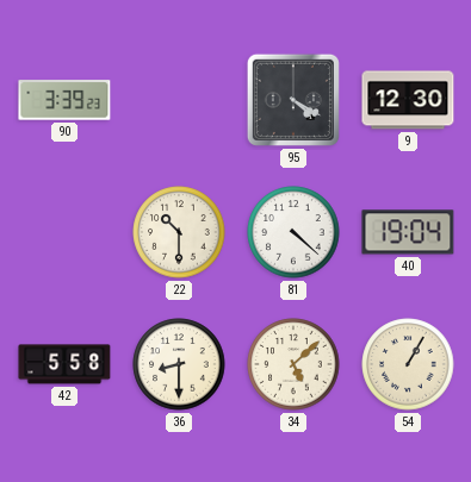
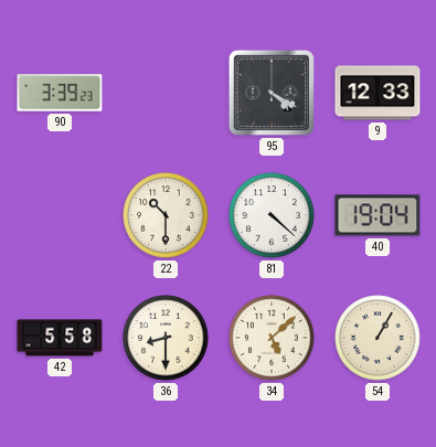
9: 12:30 -> 12:33
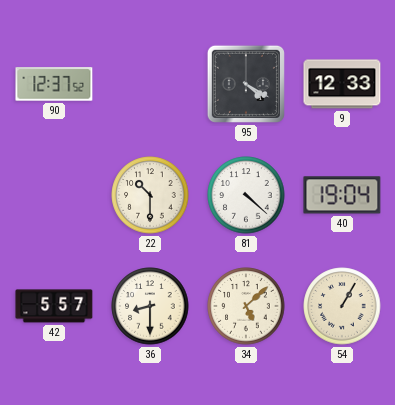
90: 3:39 -> 12:37
42: 5:58 -> 5:57
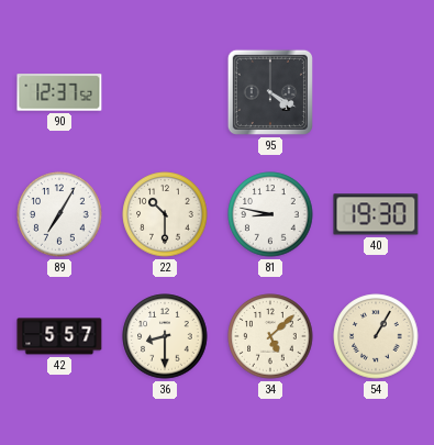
9: 12:33 -> none
89: none -> 7:05
81: 4:22 -> 8:47
40: 19:04 -> 19:30
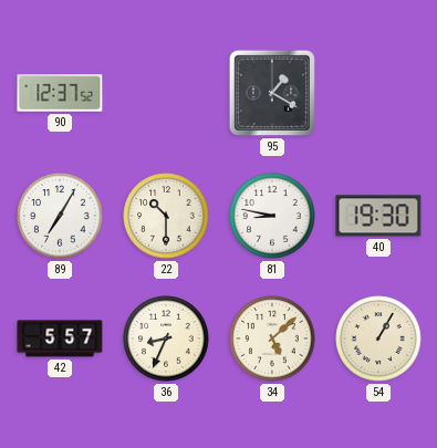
95: 4:20 -> 1:20
36: 8:30 -> 8:34
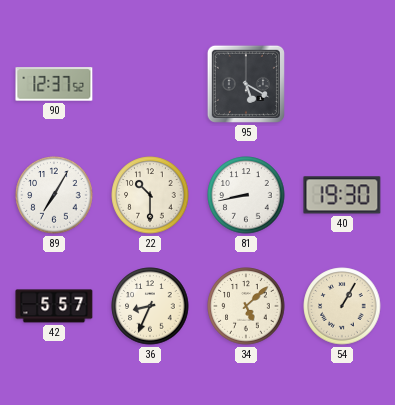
95: 1:20 -> 5:20
81: 8:47 -> 8:43
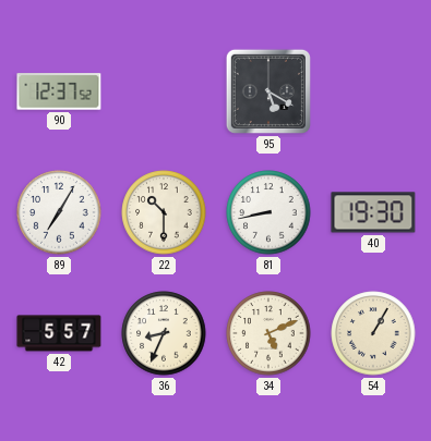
34: 5:08 -> 5:11
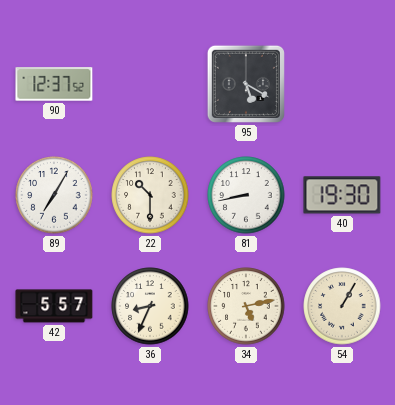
34: 5:11 -> 5:13
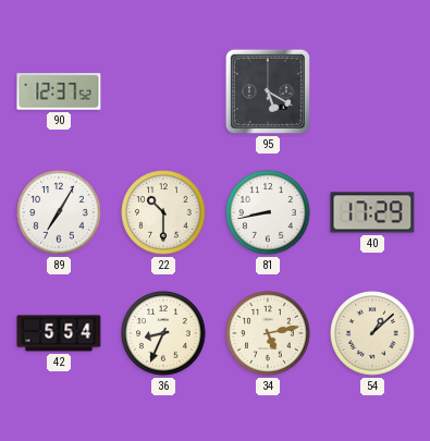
40: 19:30 -> 17:29
42: 5:57 -> 5:54
54: 1:05 -> 1:08
